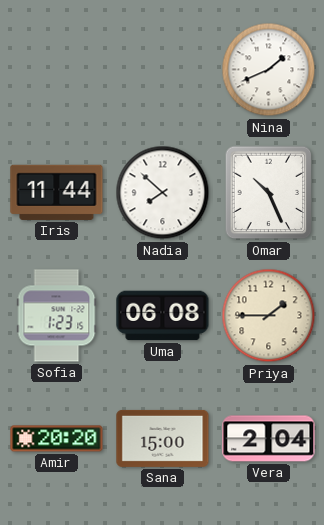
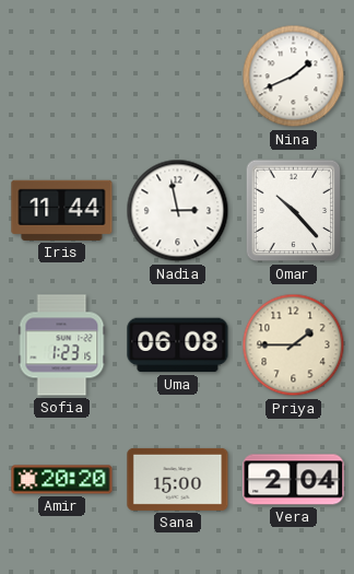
Nadia: 7:52 -> 2:58
Omar: 10:26 -> 10:23
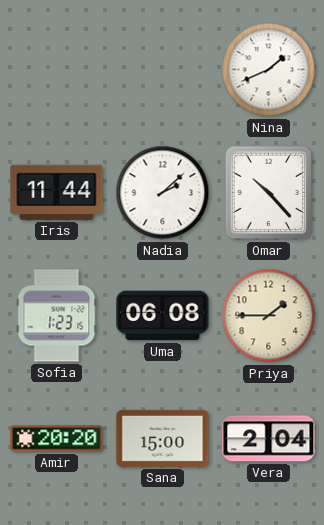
Nadia: 2:58 -> 2:08
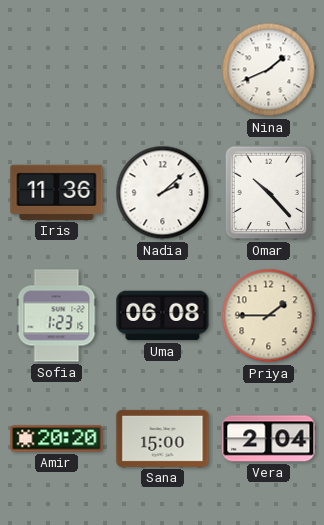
Iris: 11:44 -> 11:36
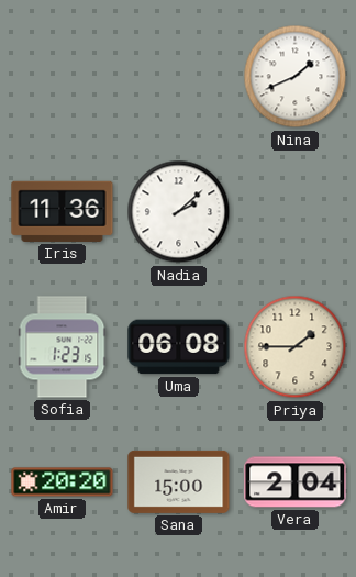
Omar: 10:23 -> none
